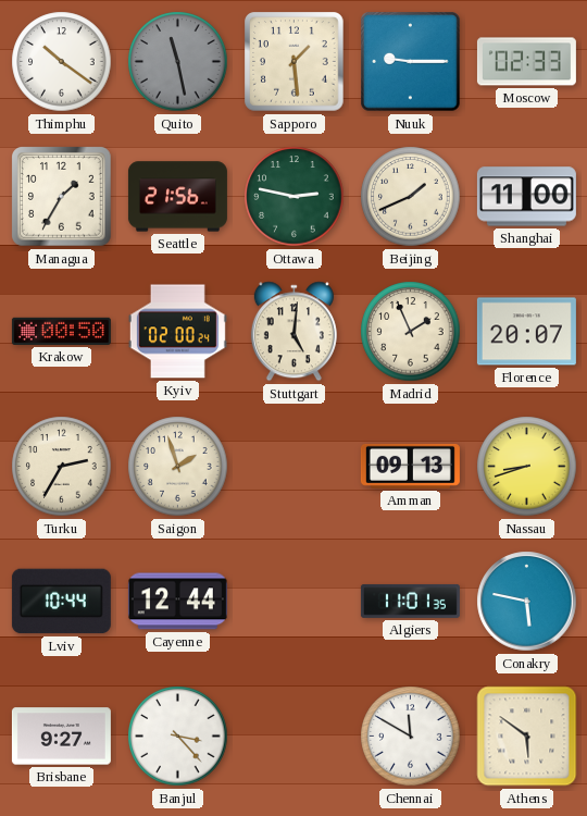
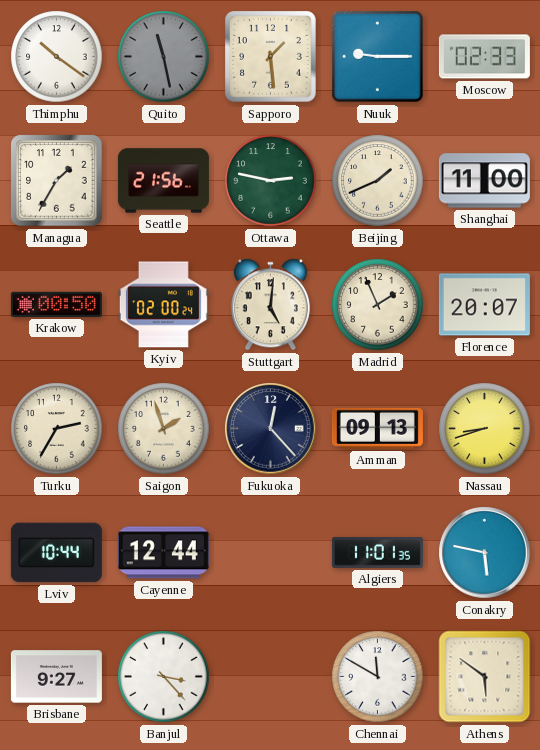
Fukuoka: none -> 12:23
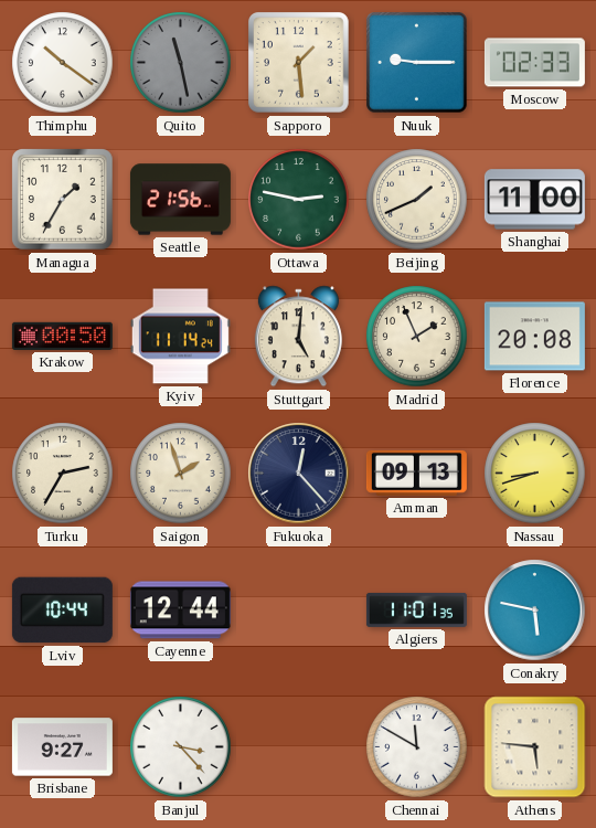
Kyiv: 02:00 -> 11:14
Florence: 20:07 -> 20:08
Athens: 5:51 -> 5:46
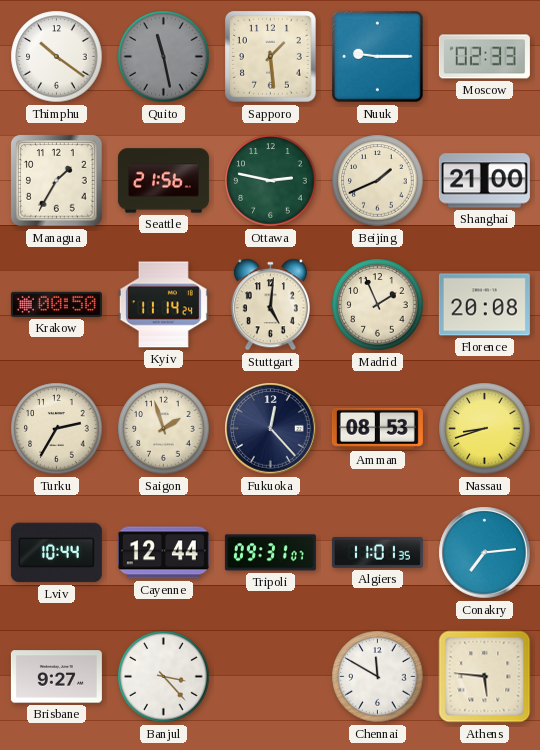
Shanghai: 11:00 -> 21:00
Amman: 09:13 -> 08:53
Tripoli: none -> 09:31
Conakry: 5:47 -> 7:14
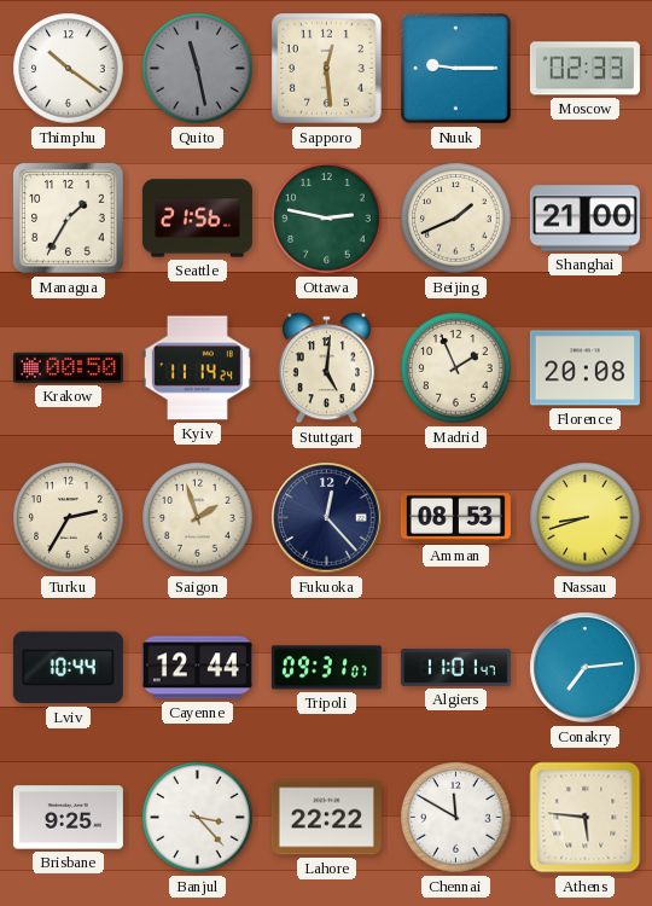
Sapporo: 1:29 -> 12:29
Algiers: 11:01:35 -> 11:01:47
Brisbane: 9:27 -> 9:25
Lahore: none -> 22:22
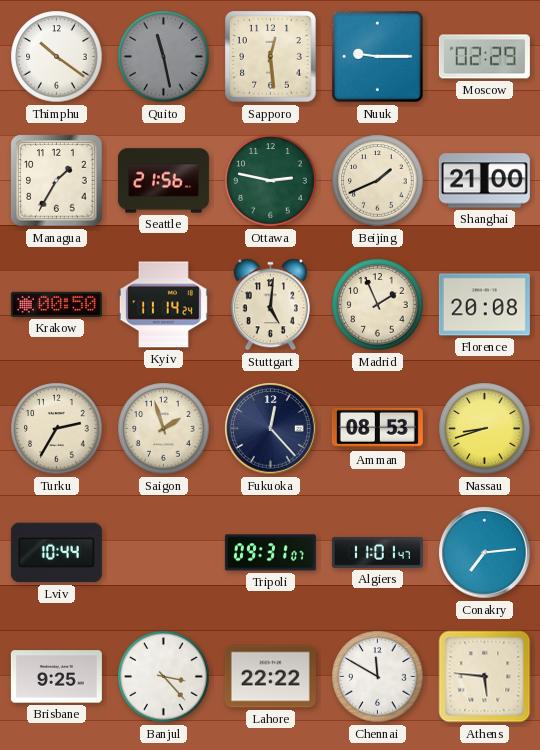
Moscow: 02:33 -> 02:29
Cayenne: 12:44 -> none
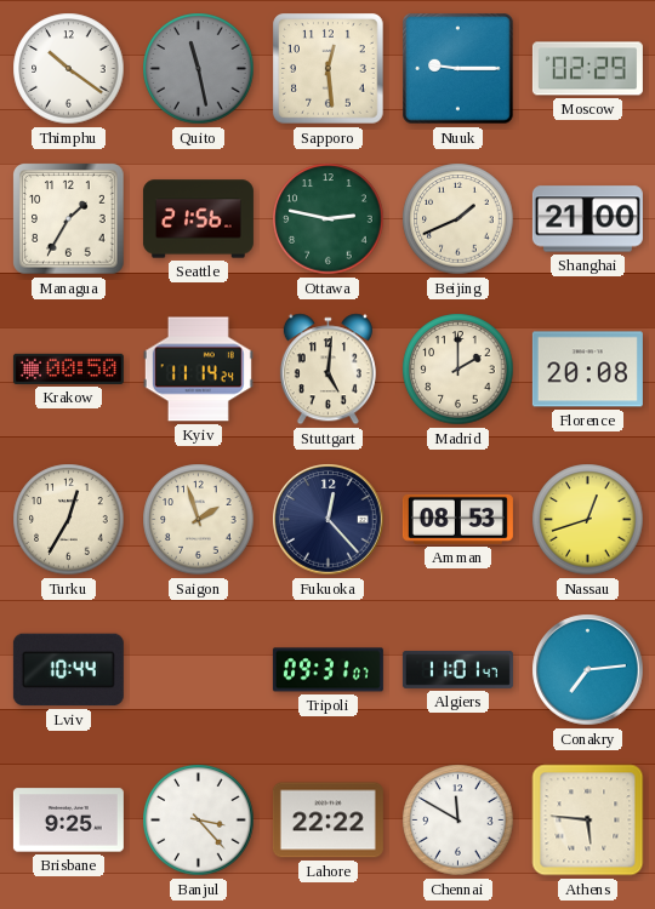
Madrid: 1:56 -> 2:00
Turku: 2:35 -> 12:35
Nassau: 8:42 -> 12:42
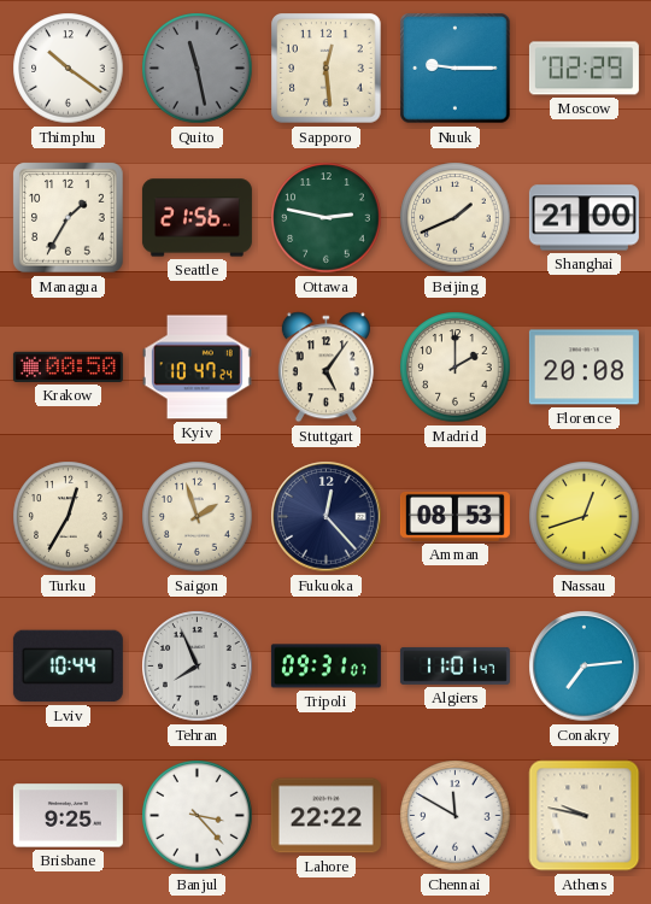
Kyiv: 11:14 -> 10:47
Stuttgart: 5:01 -> 5:06
Tehran: none -> 7:56
Athens: 5:46 -> 9:47
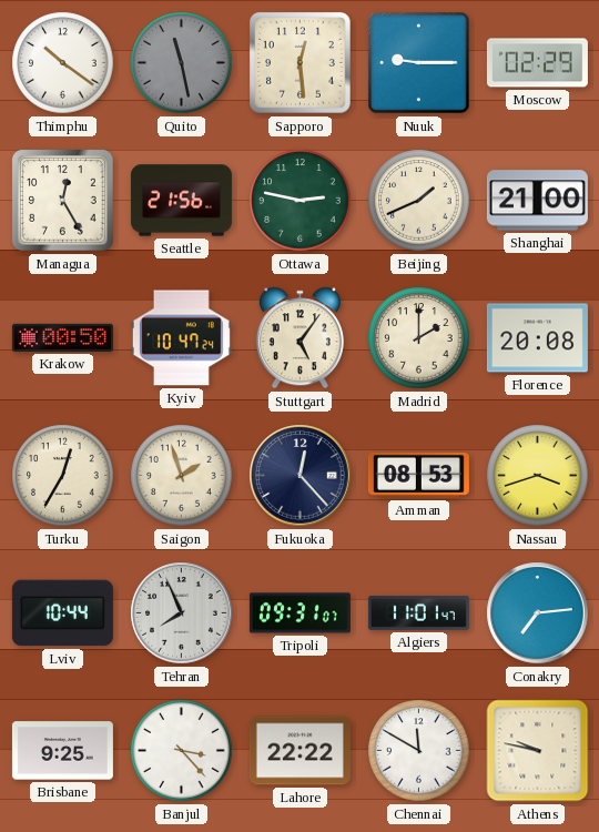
Managua: 1:35 -> 12:25
Nassau: 12:42 -> 3:42
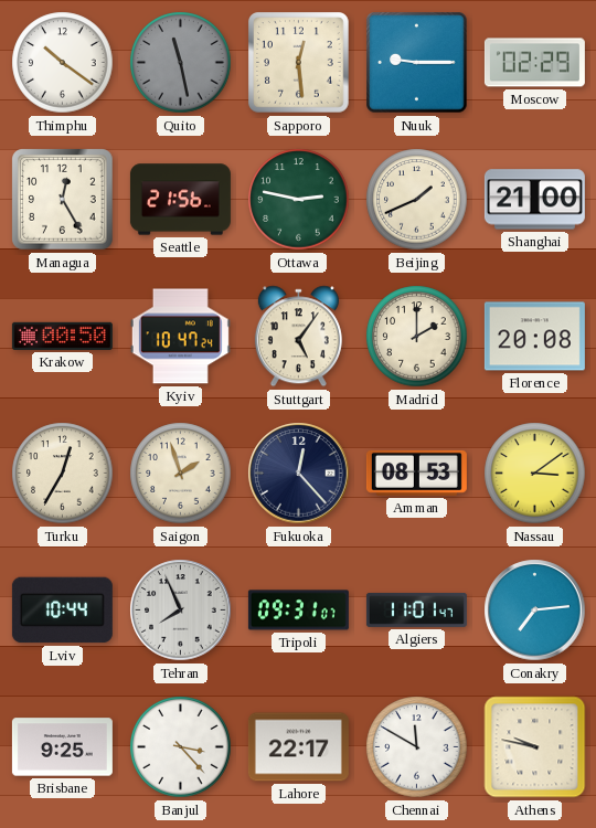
Nassau: 3:42 -> 3:09
Lahore: 22:22 -> 22:17
